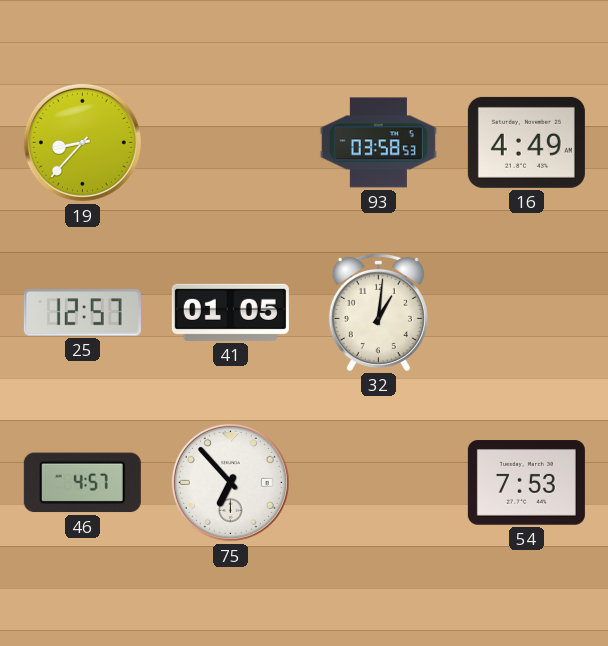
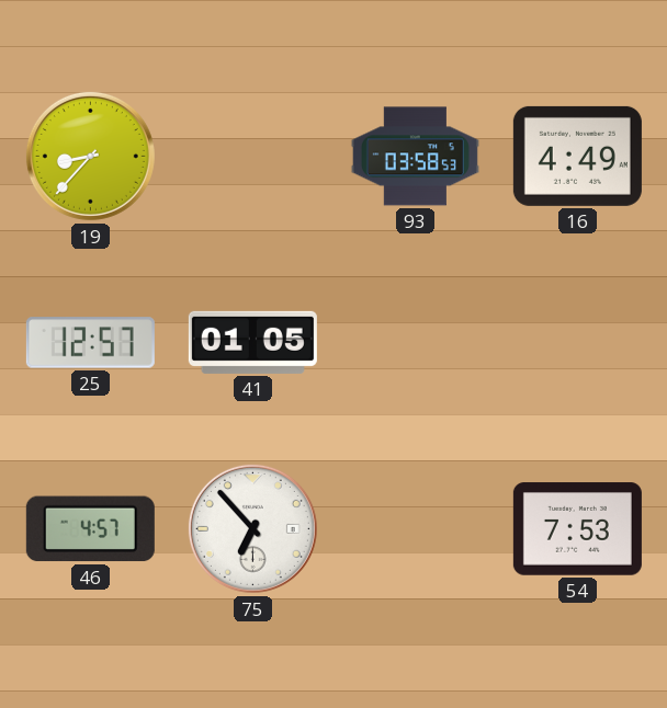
32: 1:01 -> none
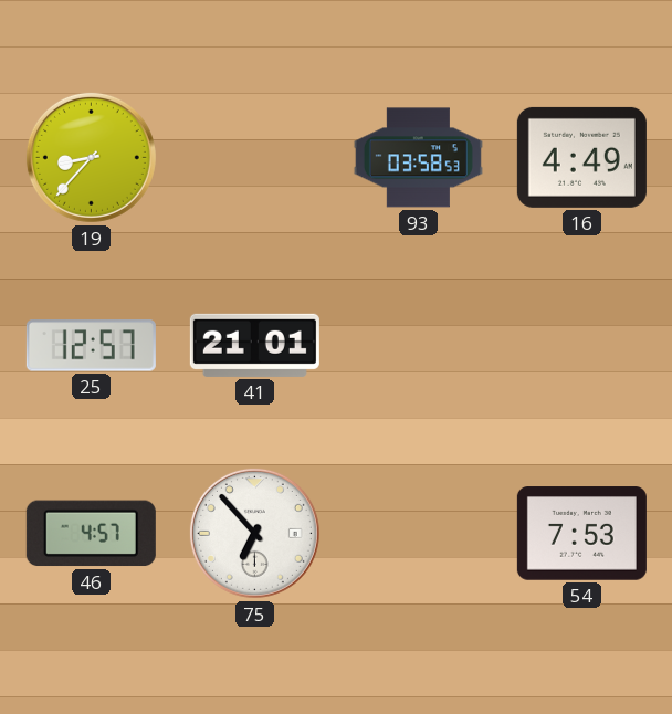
41: 01:05 -> 21:01
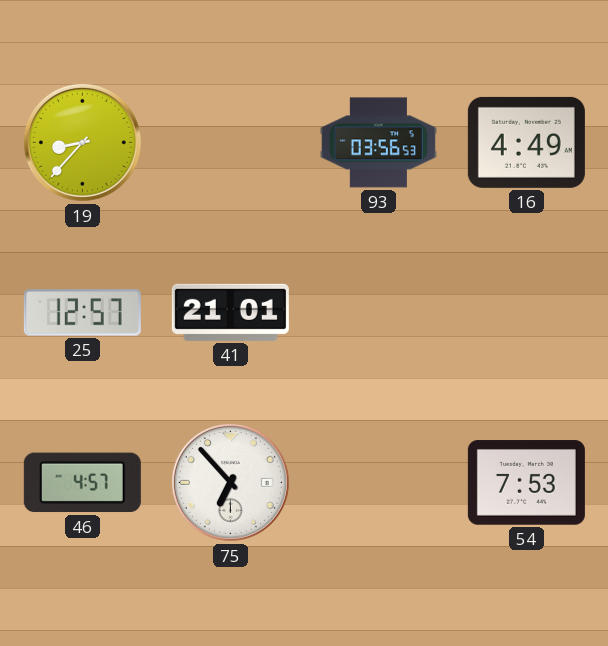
93: 03:58 -> 03:56
